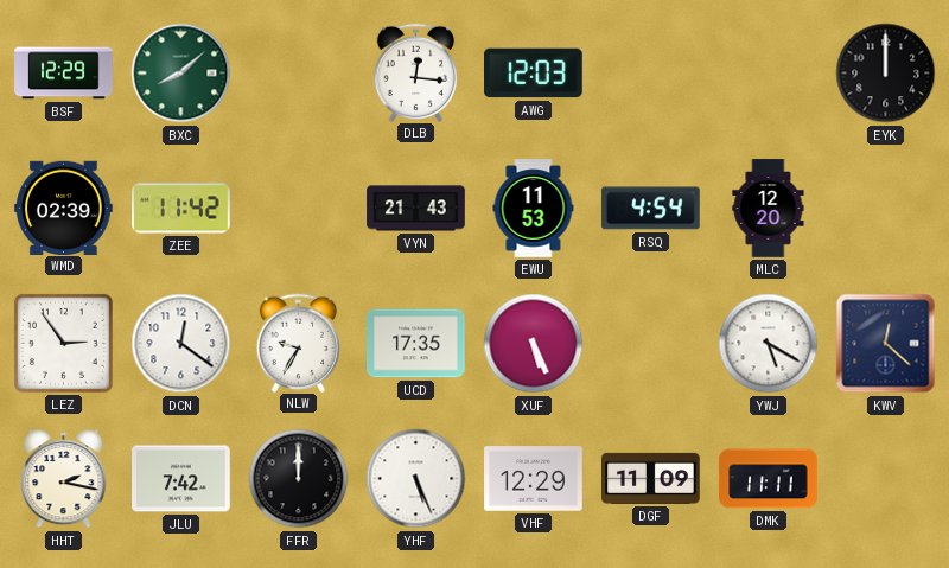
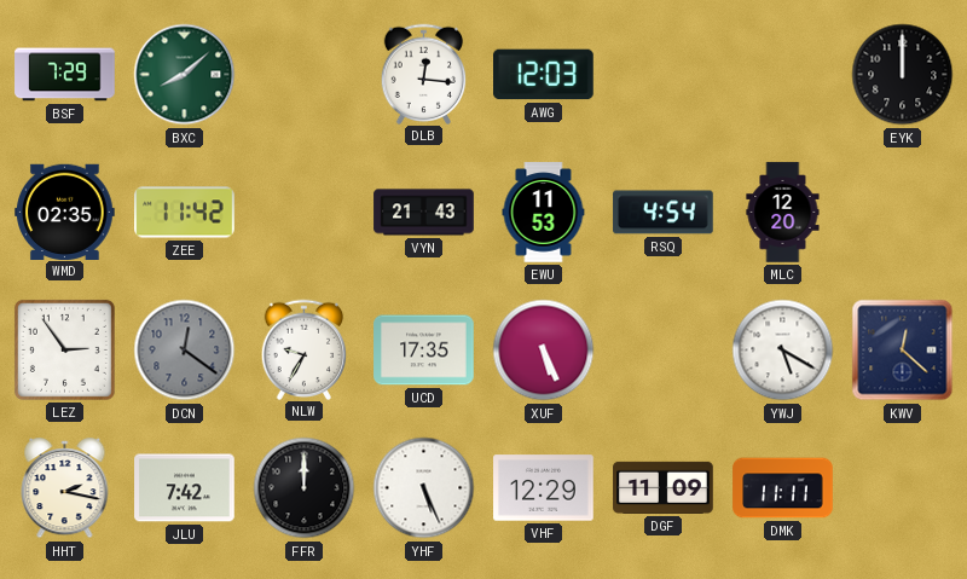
BSF: 12:29 -> 7:29
WMD: 02:39 -> 02:35
DCN dial: white -> grey
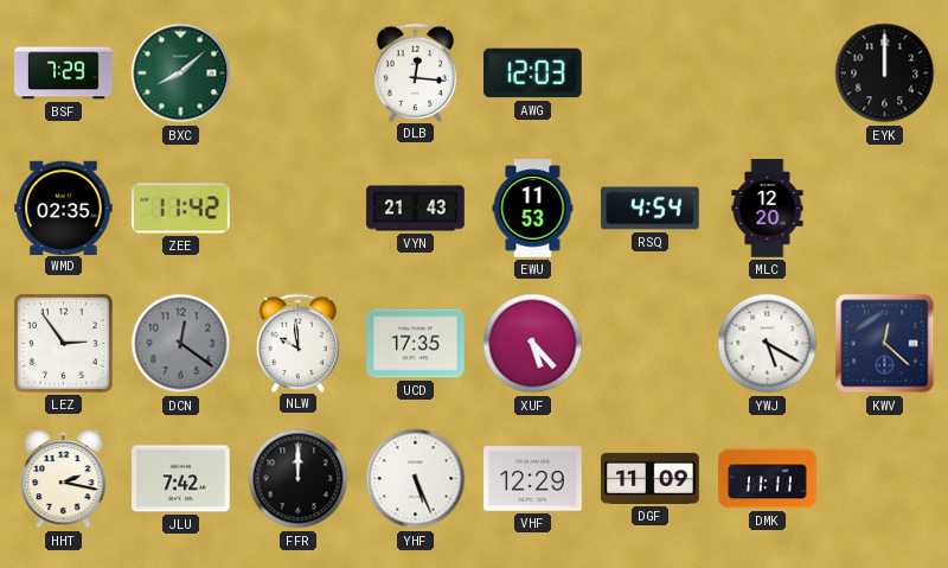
NLW: 9:35 -> 9:59
XUF: 5:26 -> 5:23
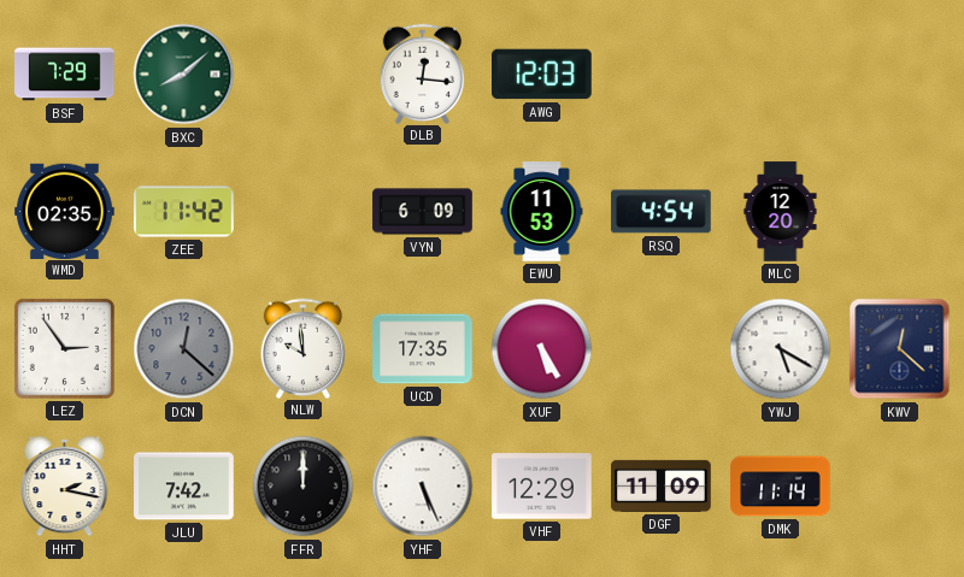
EYK: 12:00 -> none
VYN: 21:43 -> 6:09
DCN: 12:21 -> 12:22
XUF: 5:23 -> 5:25
DMK: 11:11 -> 11:14
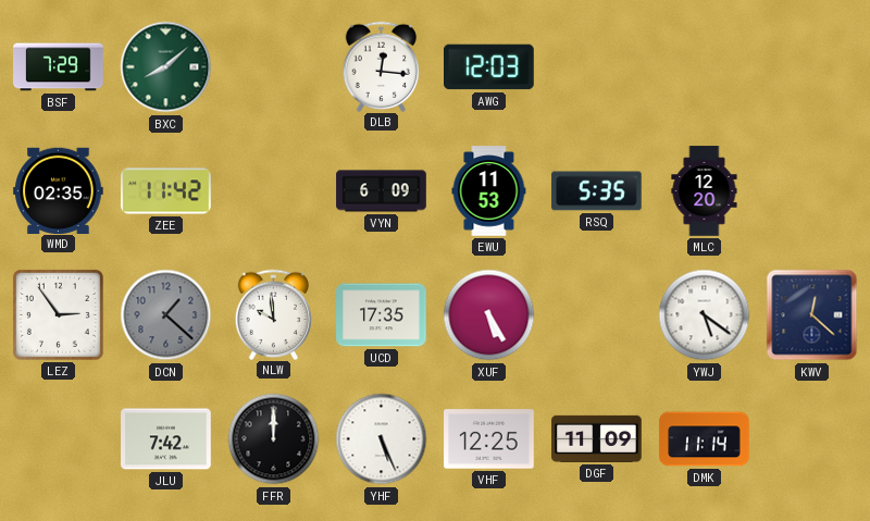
RSQ: 4:54 -> 5:35
DCN: 12:22 -> 1:22
YWJ: 5:20 -> 5:21
HHT: 2:17 -> none
VHF: 12:29 -> 12:25
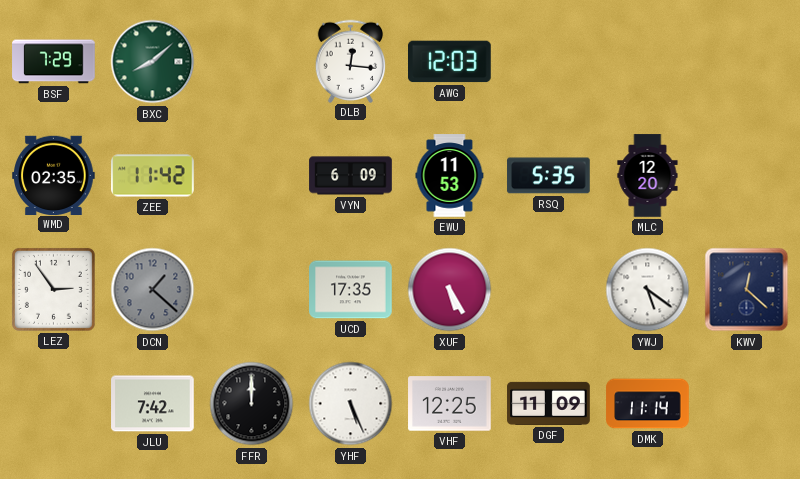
NLW: 9:59 -> none
